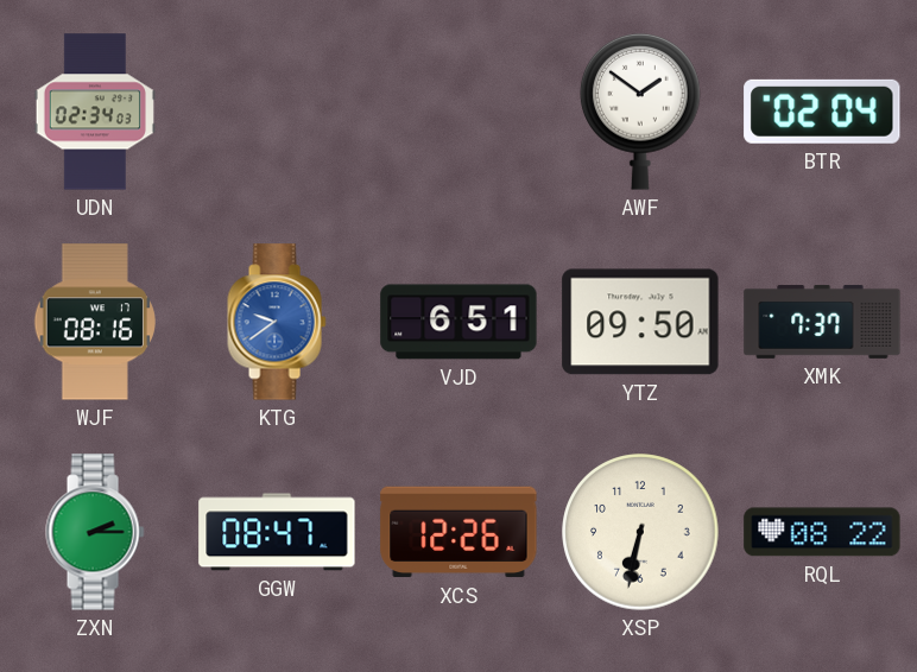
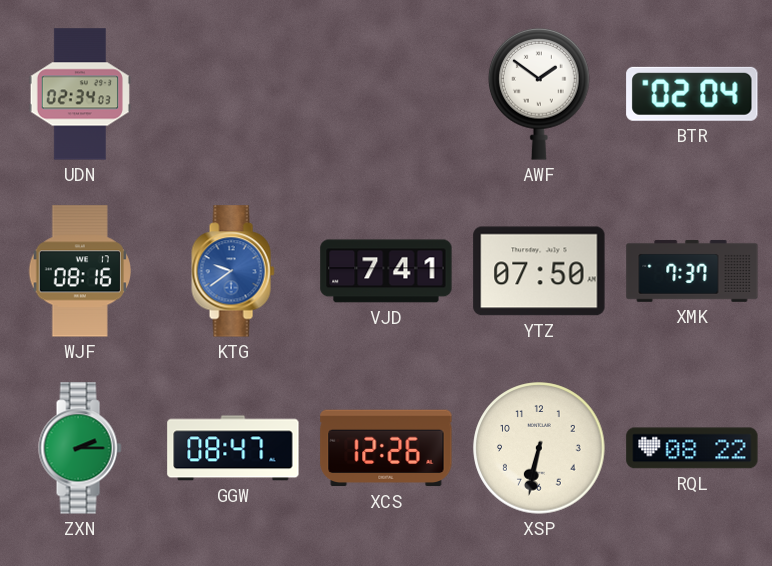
VJD: 6:51 -> 7:41
YTZ: 09:50 -> 07:50
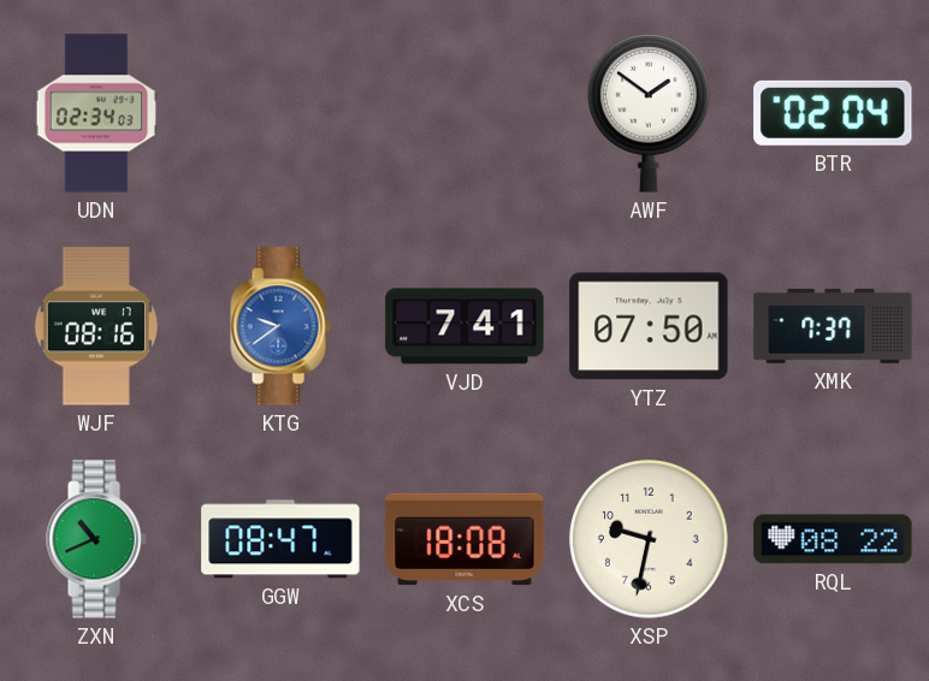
ZXN: 2:15 -> 10:41
XCS: 12:26 -> 18:08
XSP: 6:32 -> 9:32
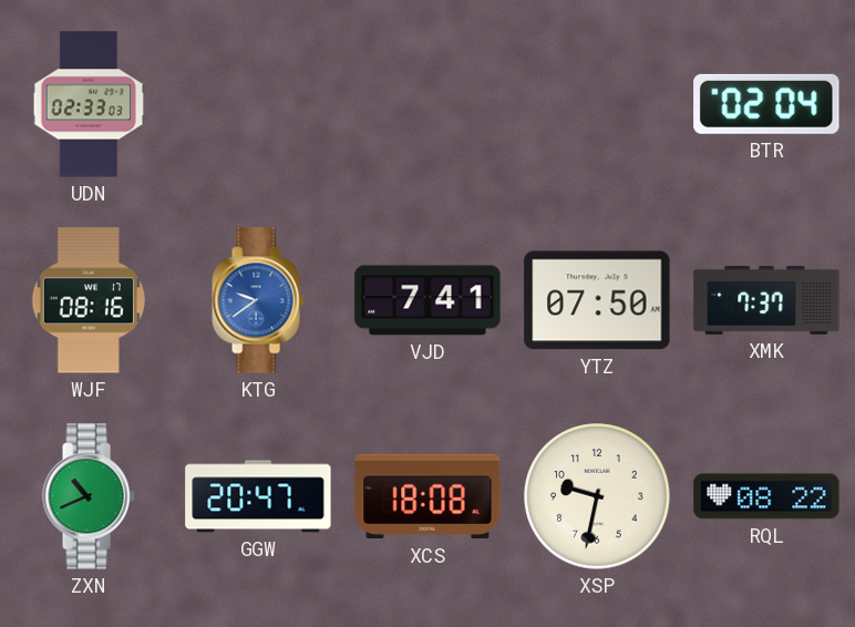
UDN: 02:34 -> 02:33
AWF: 1:51 -> none
GGW: 08:47 -> 20:47
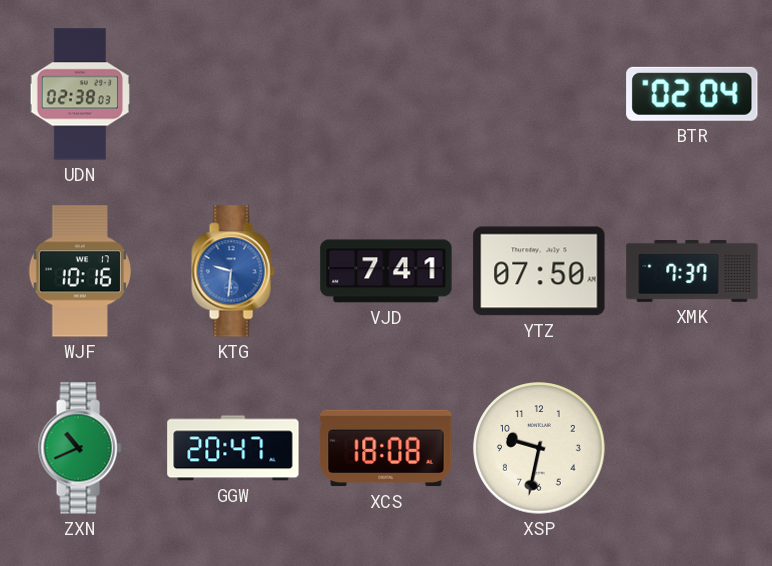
UDN: 02:33 -> 02:38
WJF: 08:16 -> 10:16
KTG: 9:39 -> 9:31
RQL: 08:22 -> none
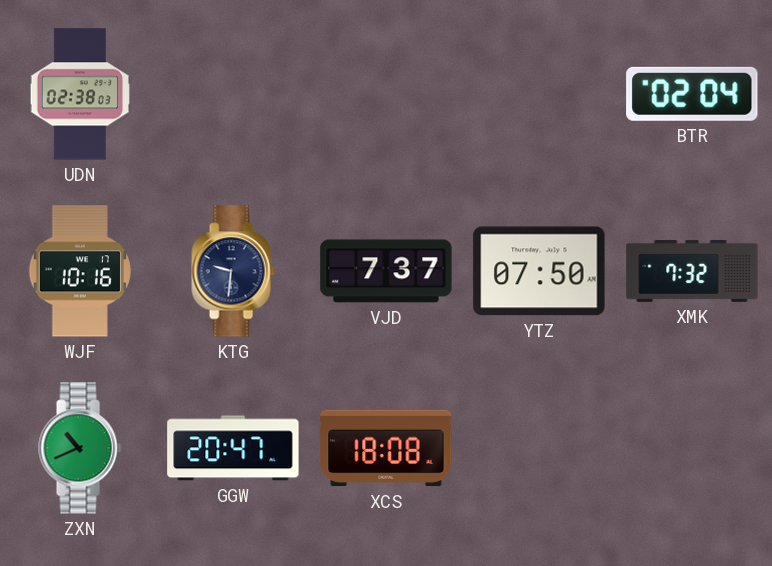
KTG dial: blue -> navy
VJD: 7:41 -> 7:37
XMK: 7:37 -> 7:32
XSP: 9:32 -> none
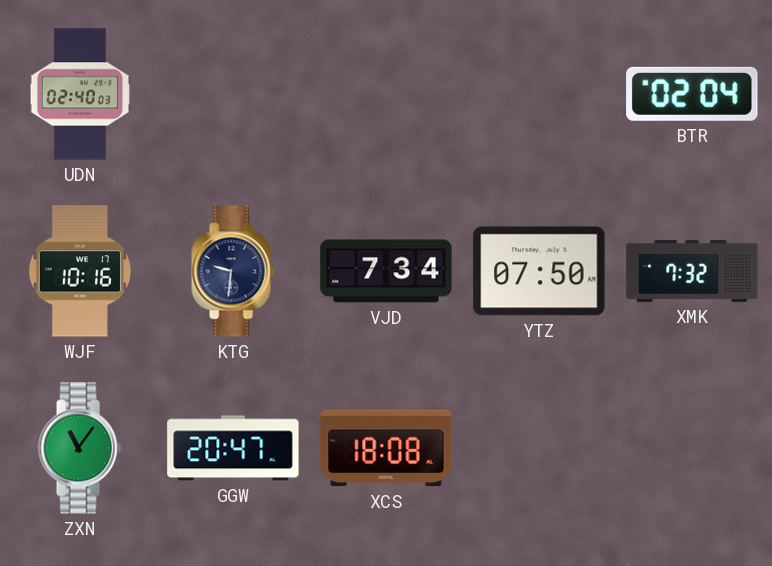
UDN: 02:38 -> 02:40
VJD: 7:37 -> 7:34
ZXN: 10:41 -> 11:06
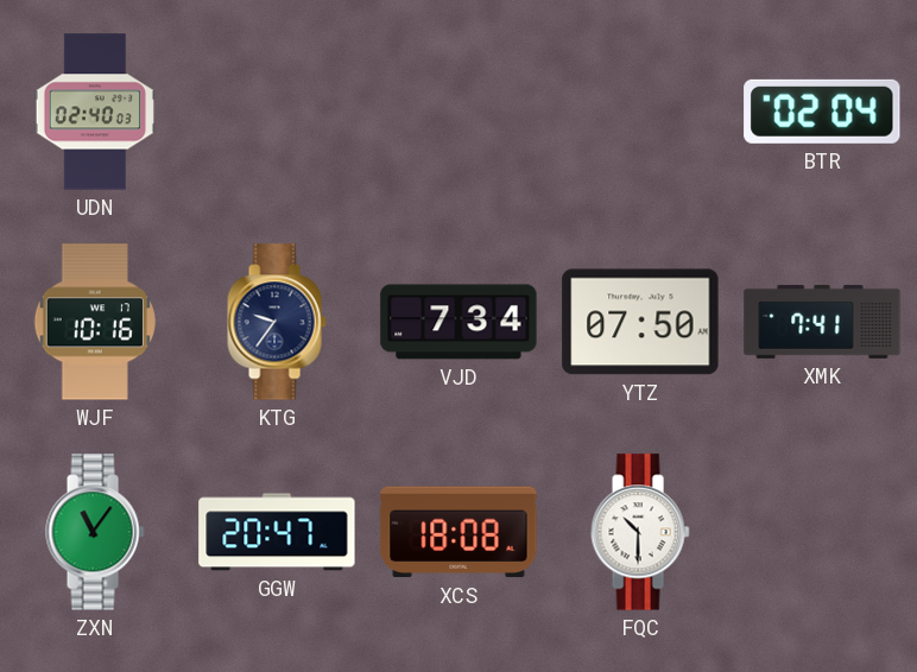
KTG: 9:31 -> 9:36
XMK: 7:32 -> 7:41
FQC: none -> 10:30
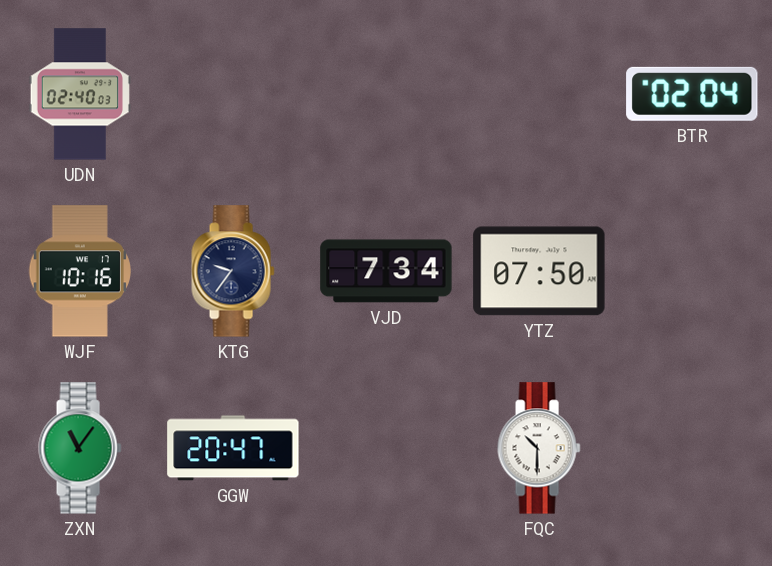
XMK: 7:41 -> none
XCS: 18:08 -> none
